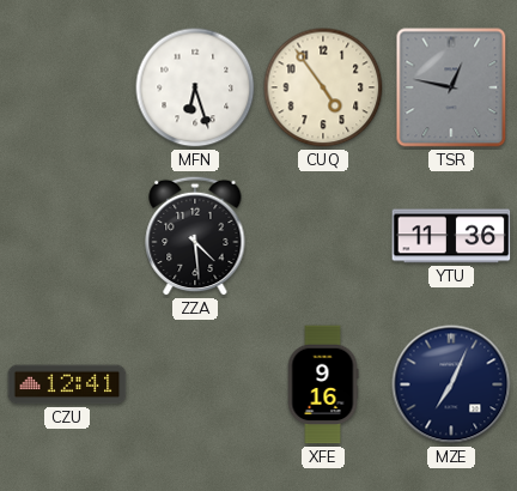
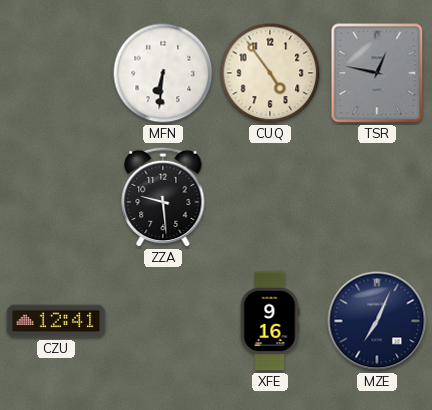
MFN: 6:27 -> 6:31
ZZA: 4:29 -> 9:29
YTU: 11:36 -> none
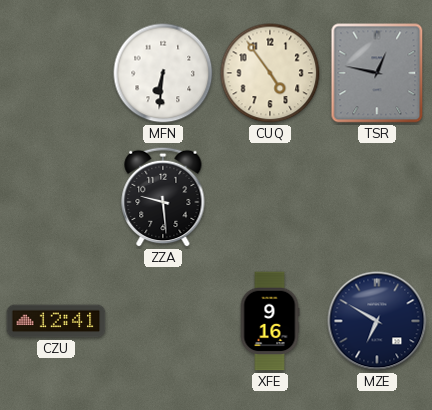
MZE: 7:04 -> 6:50
